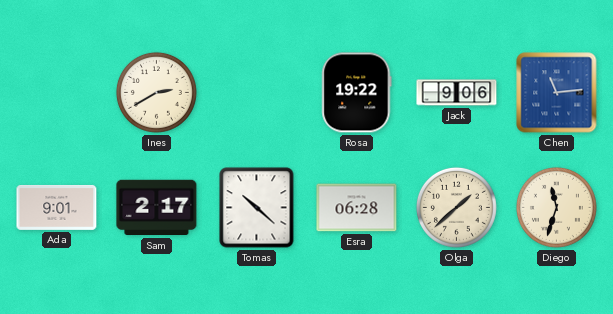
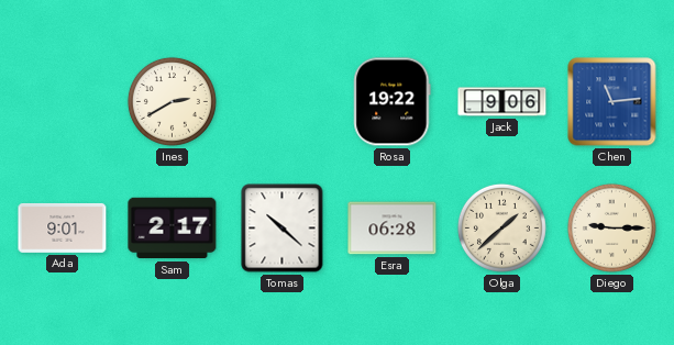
Diego: 11:33 -> 9:15
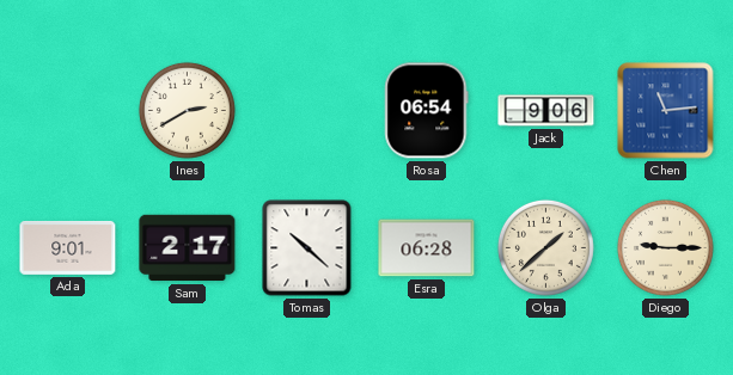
Rosa: 19:22 -> 06:54
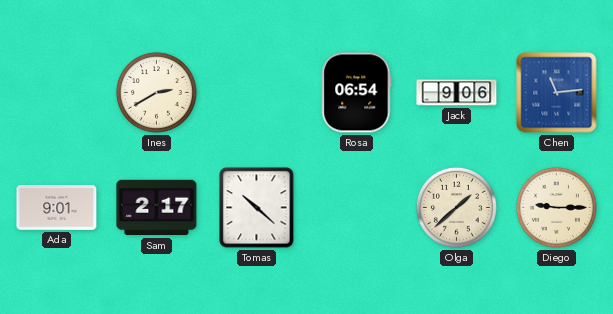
Esra: 06:28 -> none
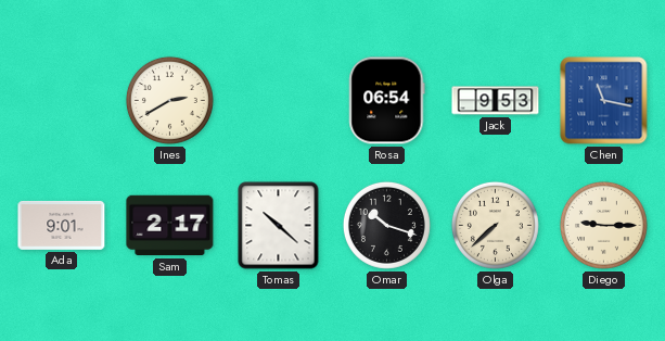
Jack: 9:06 -> 9:53
Chen: 11:14 -> 11:17
Omar: none -> 10:18
Olga: 1:38 -> 7:38
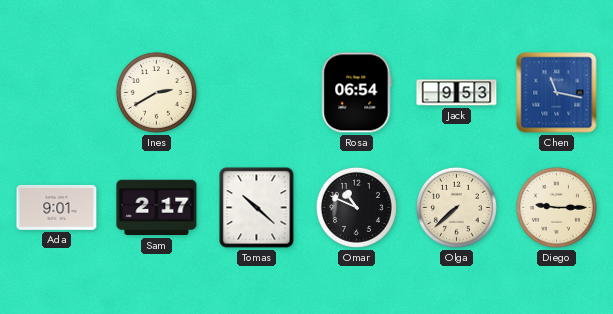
Omar: 10:18 -> 10:49
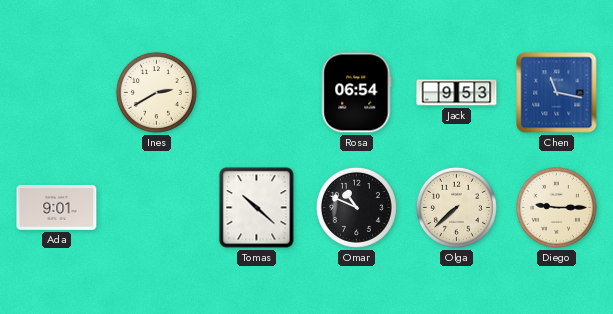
Sam: 2:17 -> none
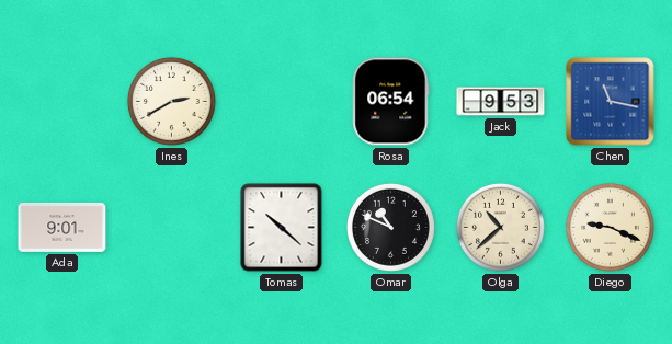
Olga: 7:38 -> 10:38
Diego: 9:15 -> 9:19
